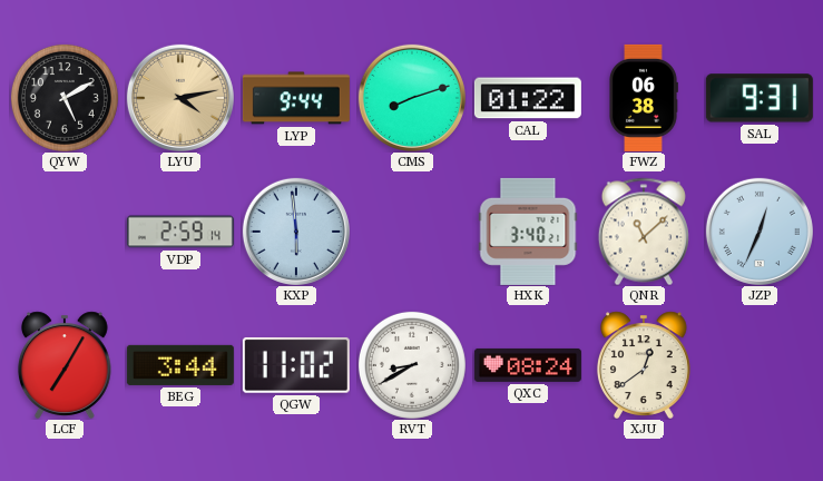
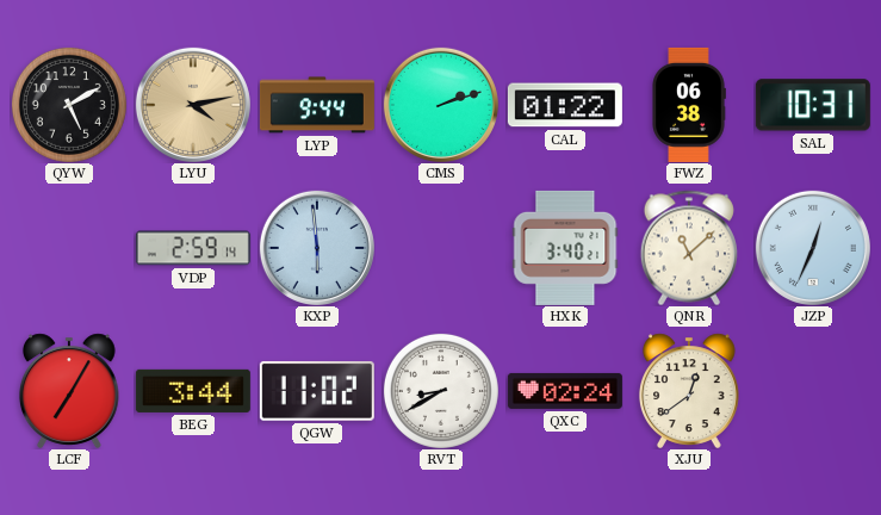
CMS: 8:12 -> 2:12
SAL: 9:31 -> 10:31
QXC: 08:24 -> 02:24
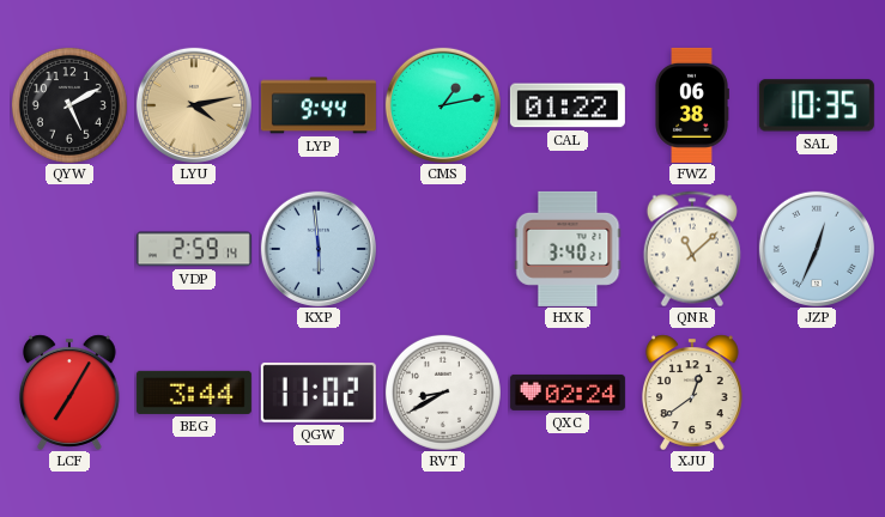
CMS: 2:12 -> 1:13
SAL: 10:31 -> 10:35
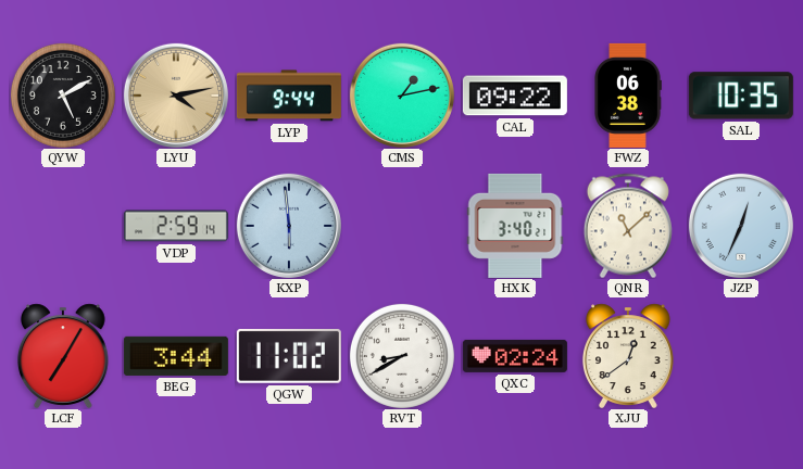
CAL: 01:22 -> 09:22
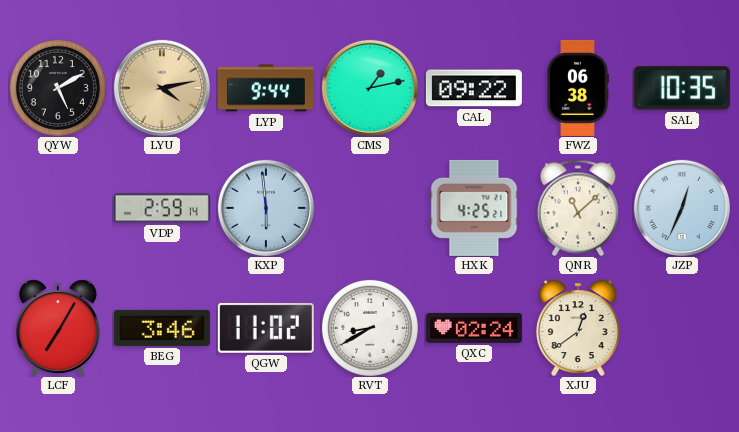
HXK: 3:40 -> 4:25
BEG: 3:44 -> 3:46
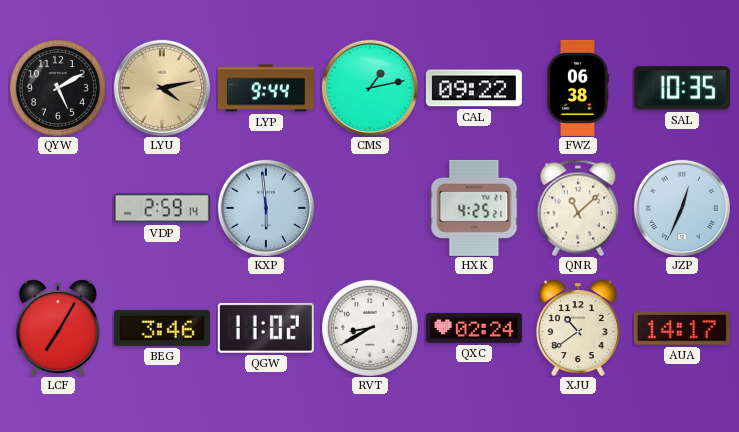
XJU: 12:39 -> 10:39
AUA: none -> 14:17
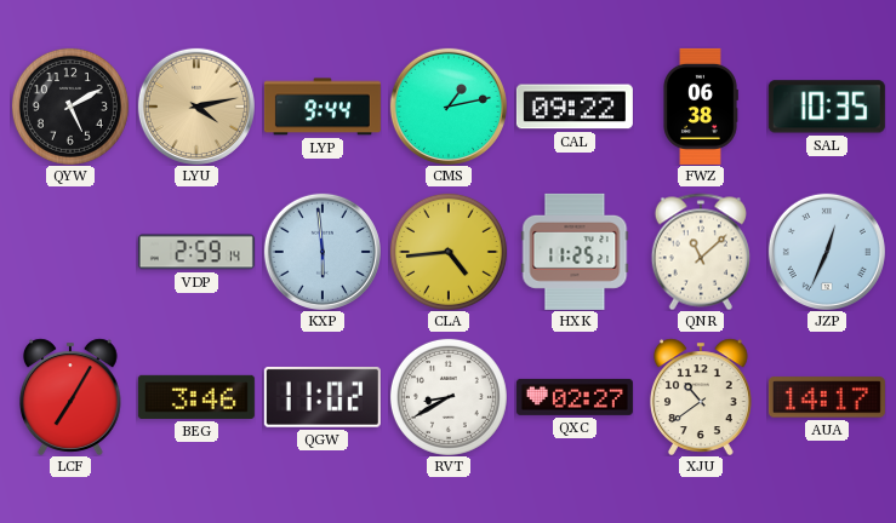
CLA: none -> 4:44
HXK: 4:25 -> 11:25
QXC: 02:24 -> 02:27
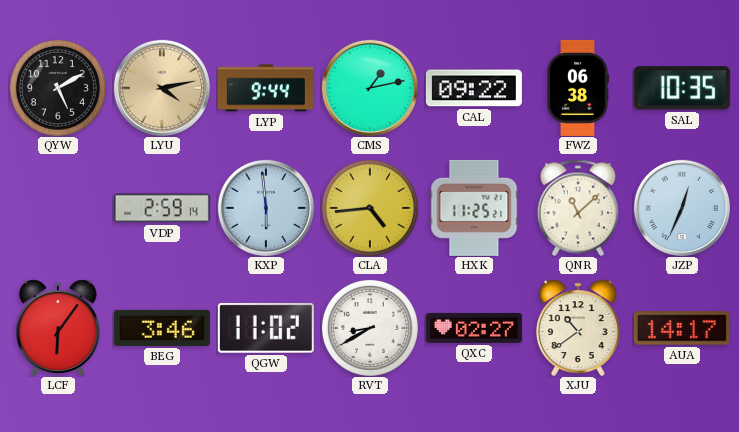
LCF: 7:05 -> 6:06
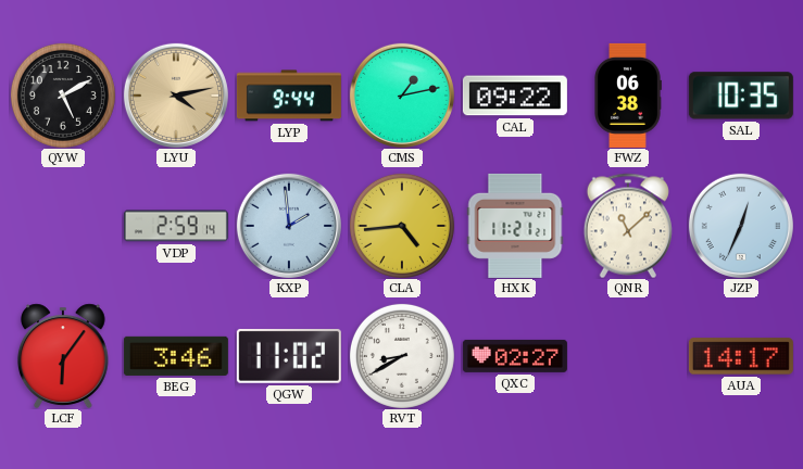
KXP: 5:59 -> 1:59
HXK: 11:25 -> 11:21
XJU: 10:39 -> none
